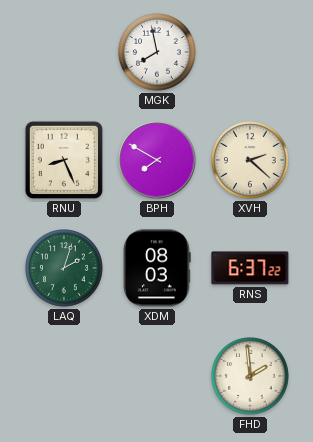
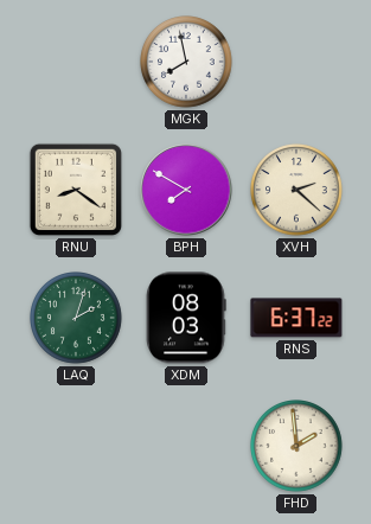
RNU: 8:26 -> 8:21
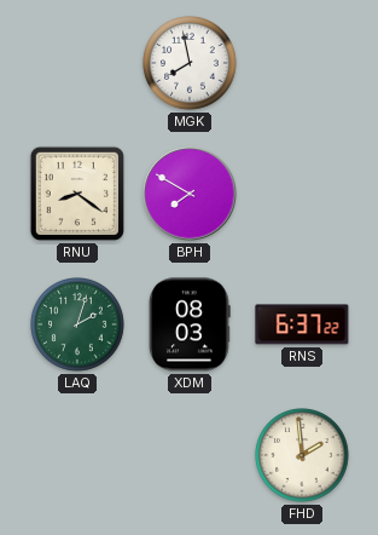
XVH: 2:22 -> none
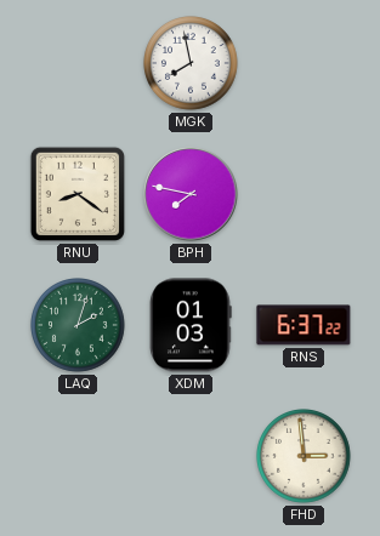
BPH: 7:50 -> 7:47
XDM: 08:03 -> 01:03
FHD: 1:59 -> 2:59
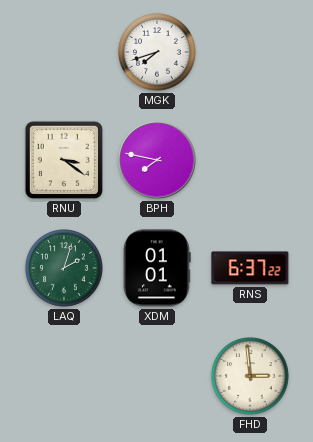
MGK: 7:58 -> 7:42
RNU: 8:21 -> 3:21
XDM: 01:03 -> 01:01
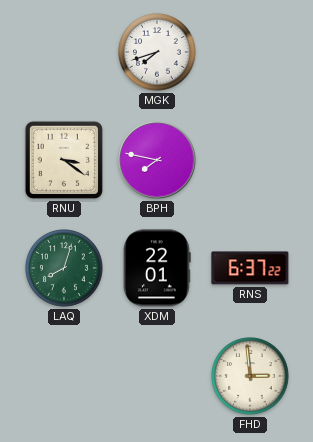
LAQ: 2:03 -> 8:03
XDM: 01:01 -> 22:01
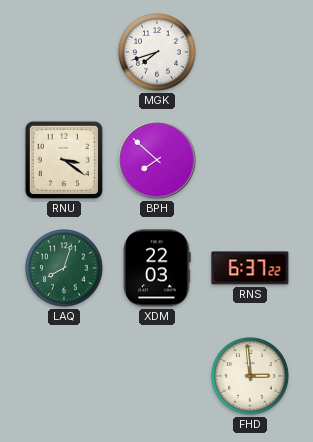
BPH: 7:47 -> 7:52
XDM: 22:01 -> 22:03
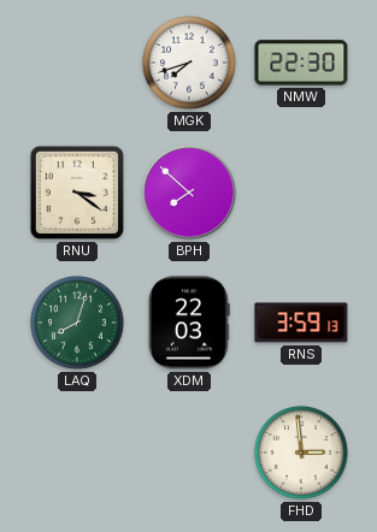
NMW: none -> 22:30
RNS: 6:37 -> 3:59
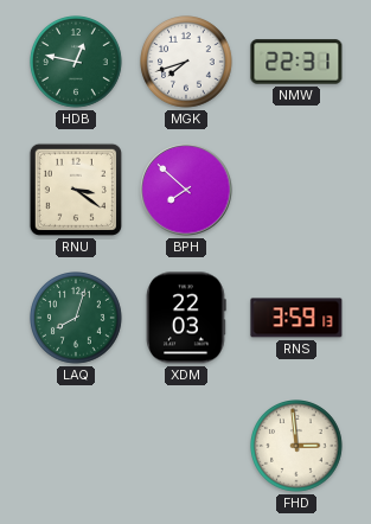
HDB: none -> 12:47
NMW: 22:30 -> 22:31
